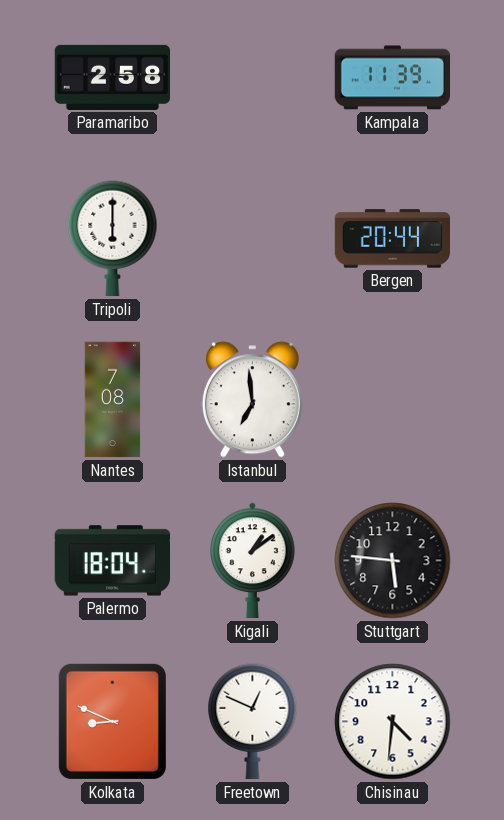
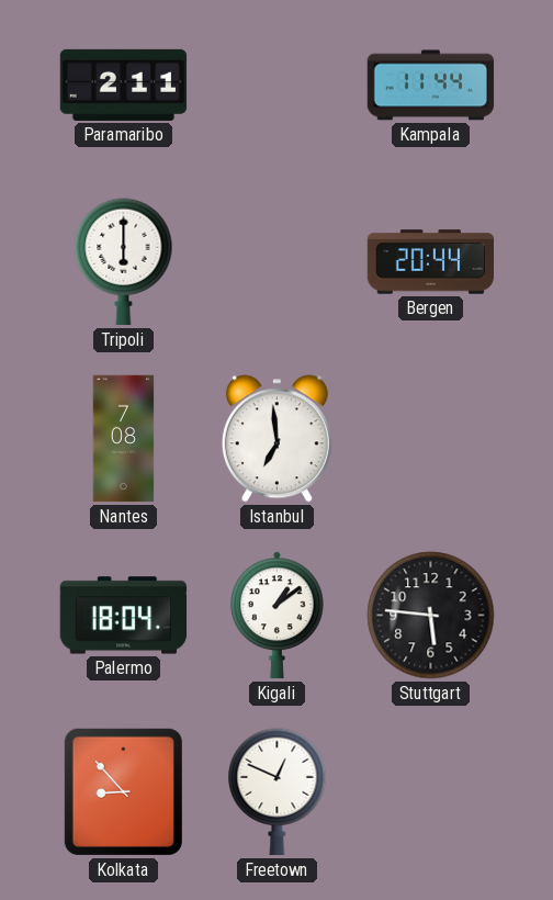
Paramaribo: 2:58 -> 2:11
Kampala: 11:39 -> 11:44
Kolkata: 8:49 -> 8:53
Chisinau: 4:31 -> none
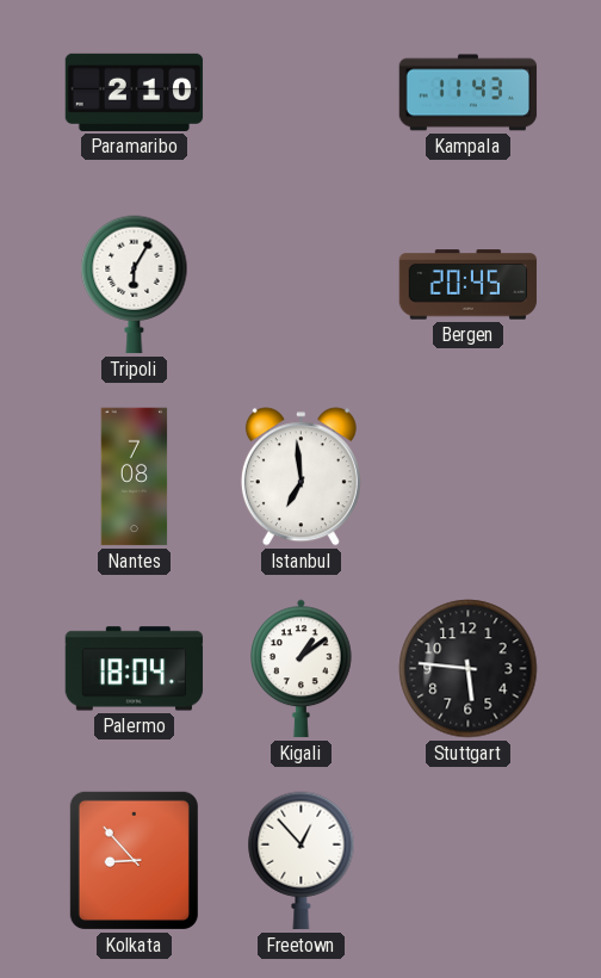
Paramaribo: 2:11 -> 2:10
Kampala: 11:44 -> 11:43
Tripoli: 6:00 -> 6:05
Bergen: 20:44 -> 20:45
Freetown: 12:49 -> 12:53
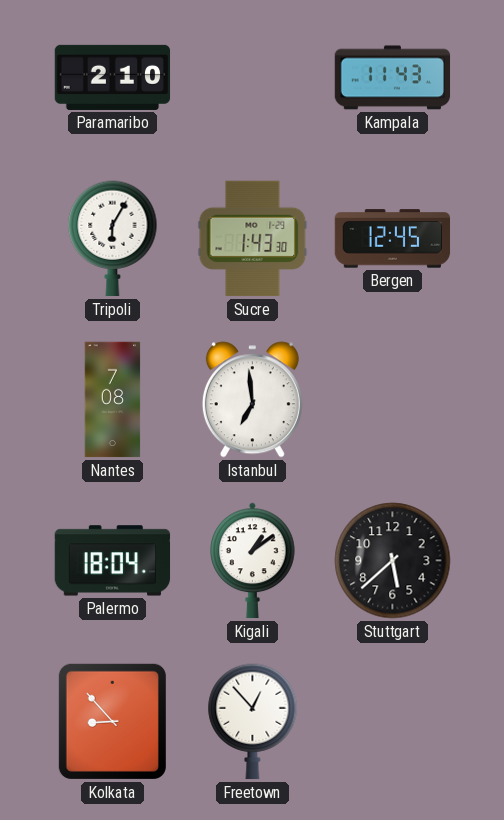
Sucre: none -> 1:43
Bergen: 20:45 -> 12:45
Stuttgart: 5:46 -> 5:38
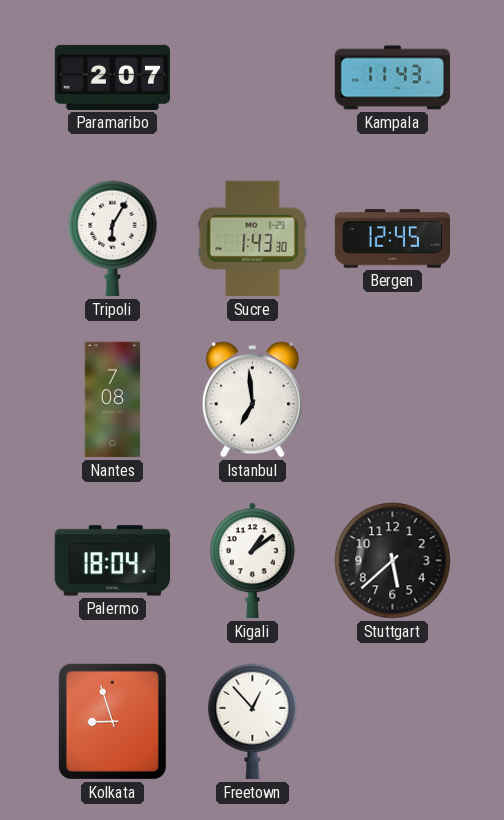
Paramaribo: 2:10 -> 2:07
Kolkata: 8:53 -> 8:57
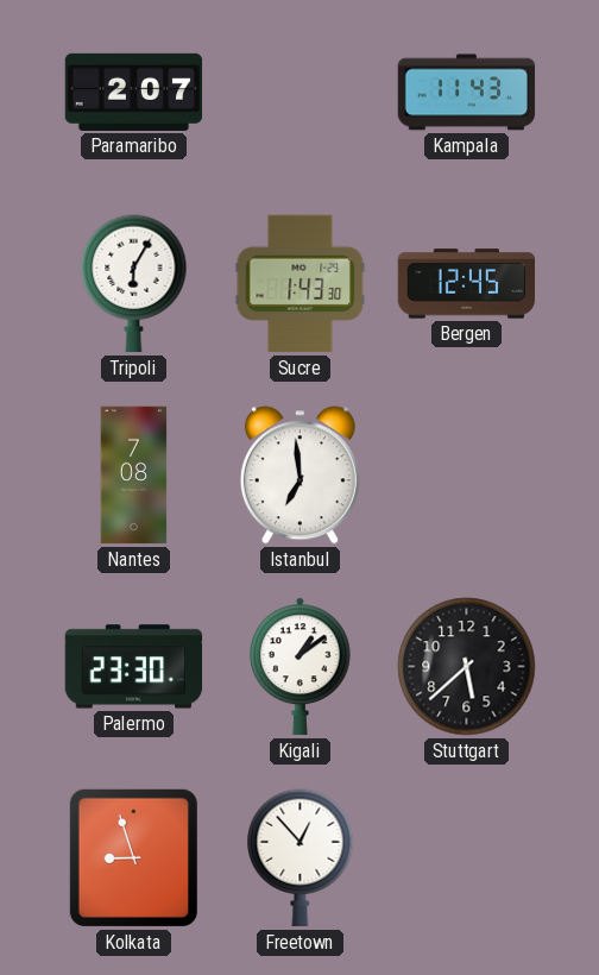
Palermo: 18:04 -> 23:30
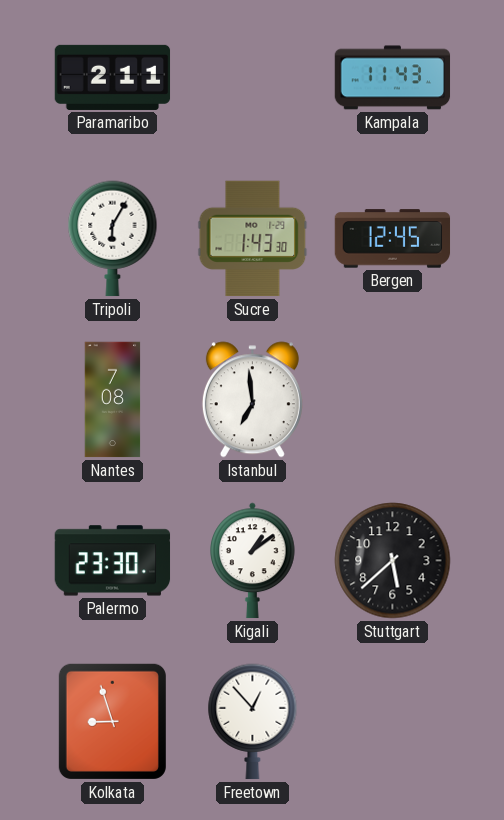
Paramaribo: 2:07 -> 2:11
